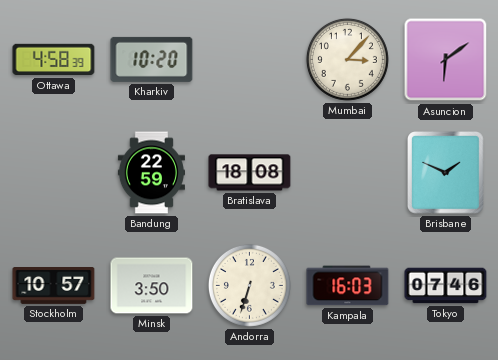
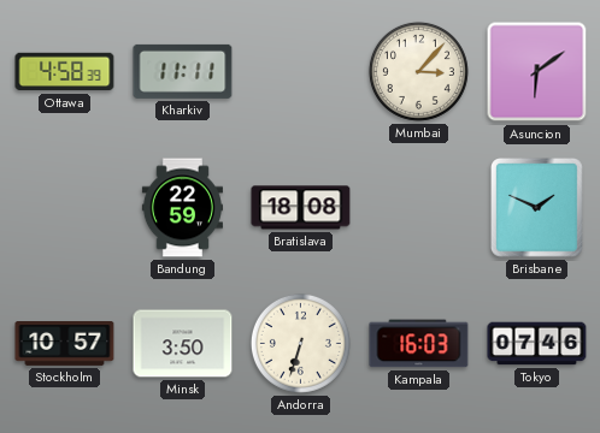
Kharkiv: 10:20 -> 11:11
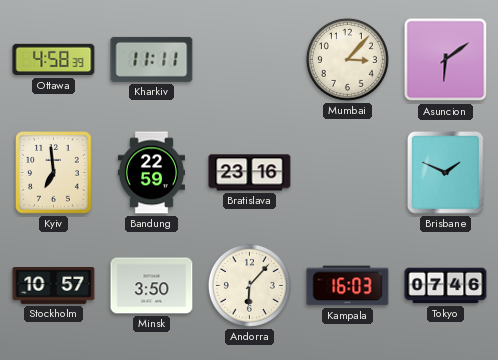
Kyiv: none -> 6:59
Bratislava: 18:08 -> 23:16
Andorra: 6:33 -> 6:07
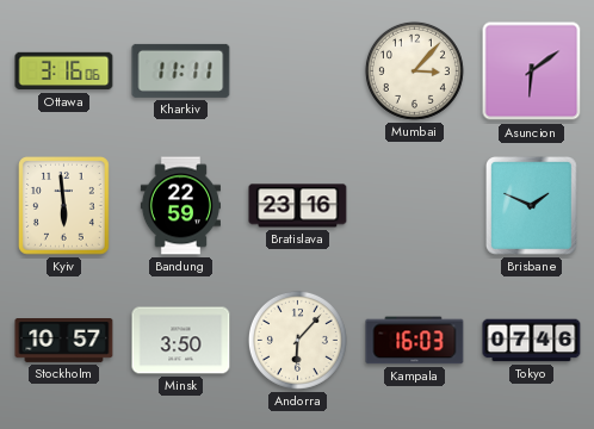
Ottawa: 4:58 -> 3:16
Kyiv: 6:59 -> 5:59
